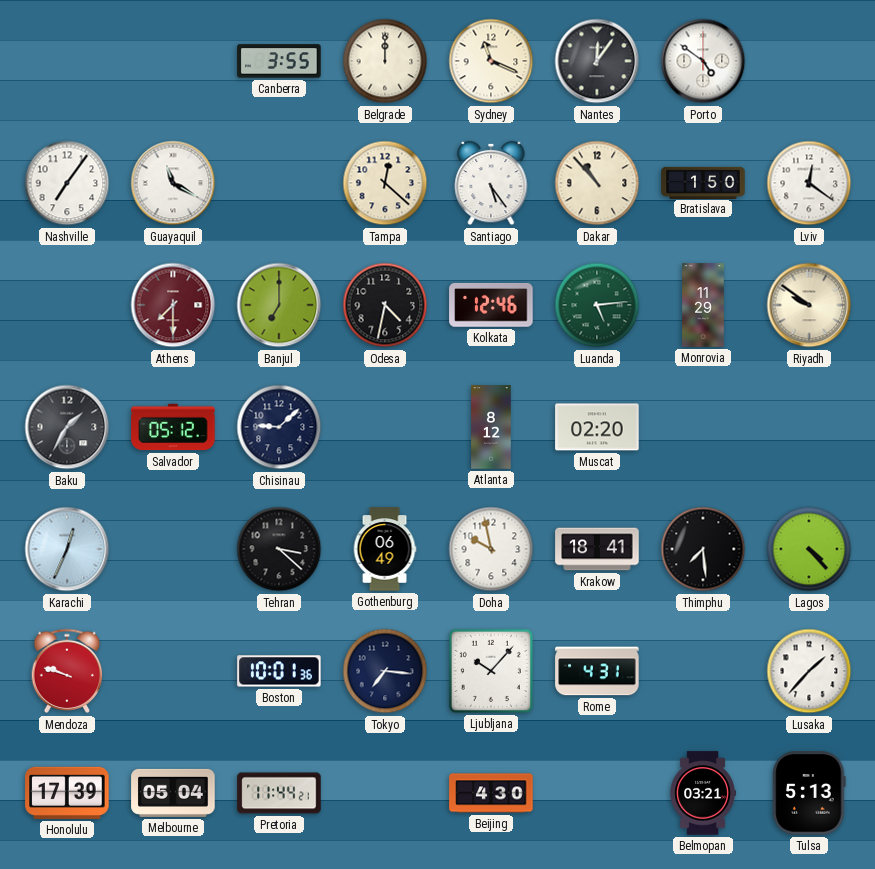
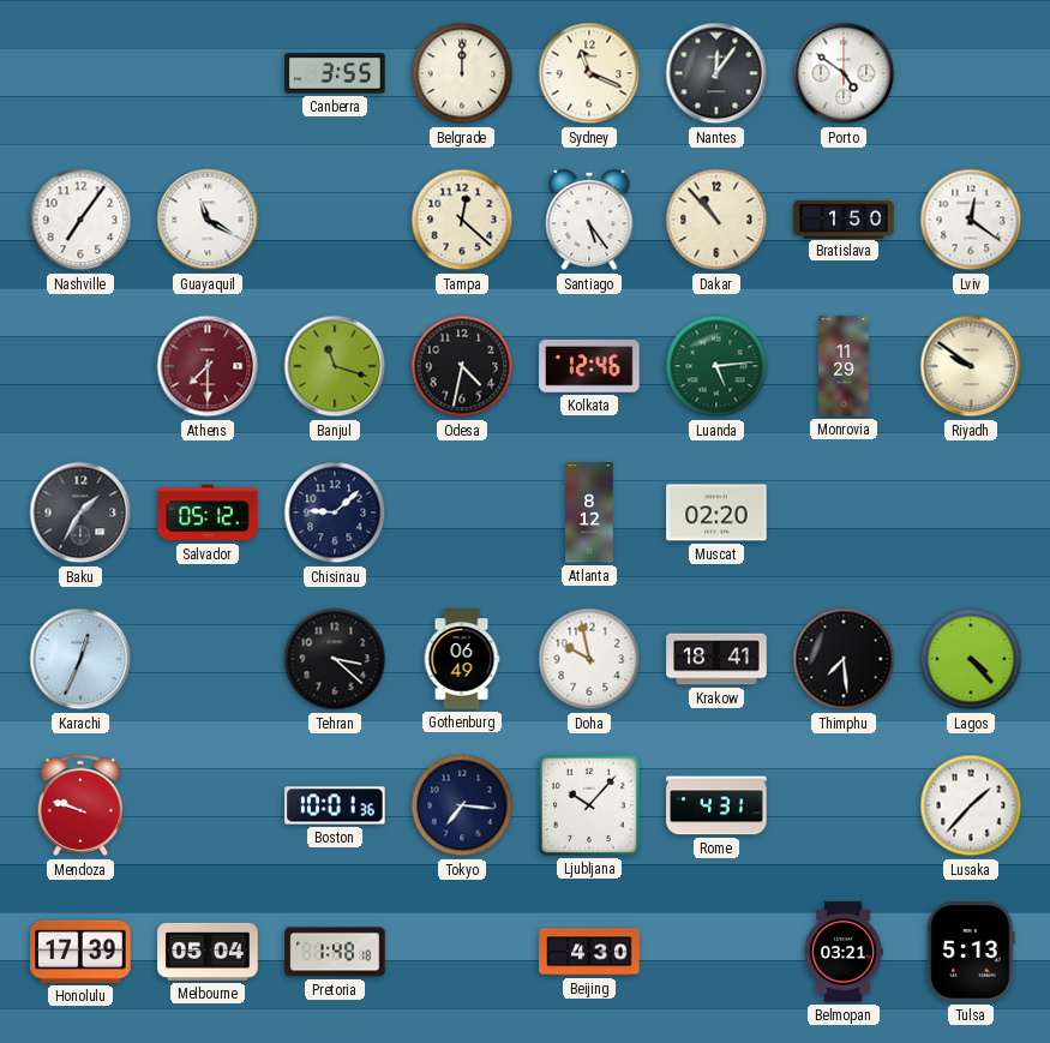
Banjul: 7:00 -> 11:18
Pretoria: 11:44 -> 1:48
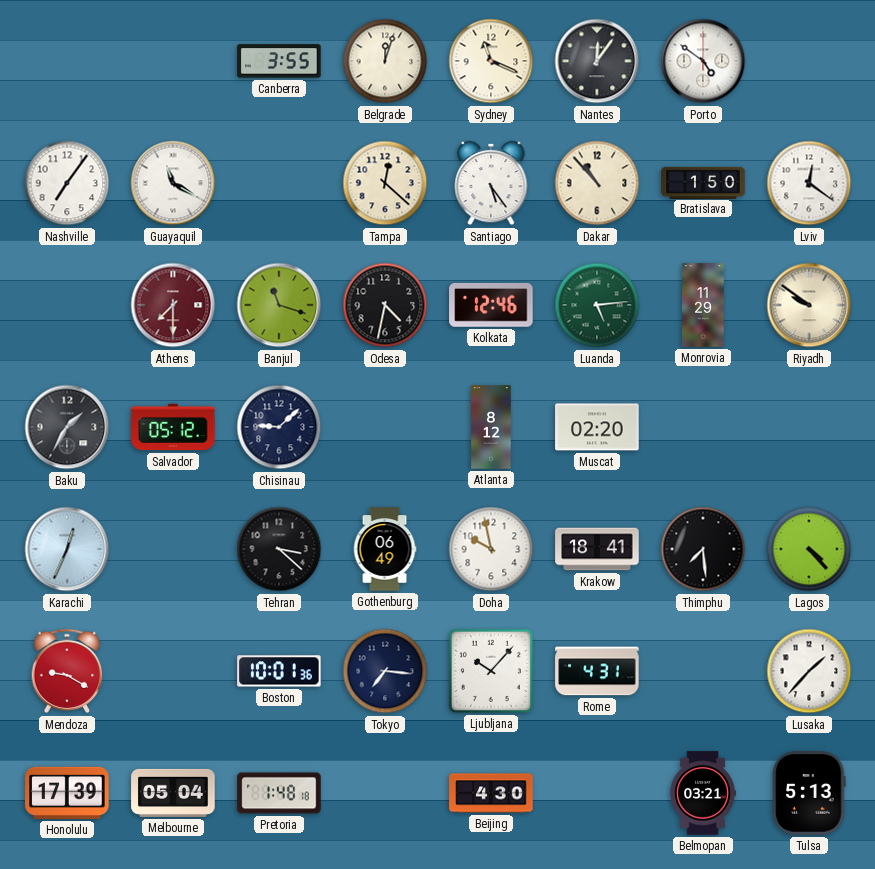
Belgrade: 12:00 -> 12:03
Mendoza: 9:48 -> 9:20
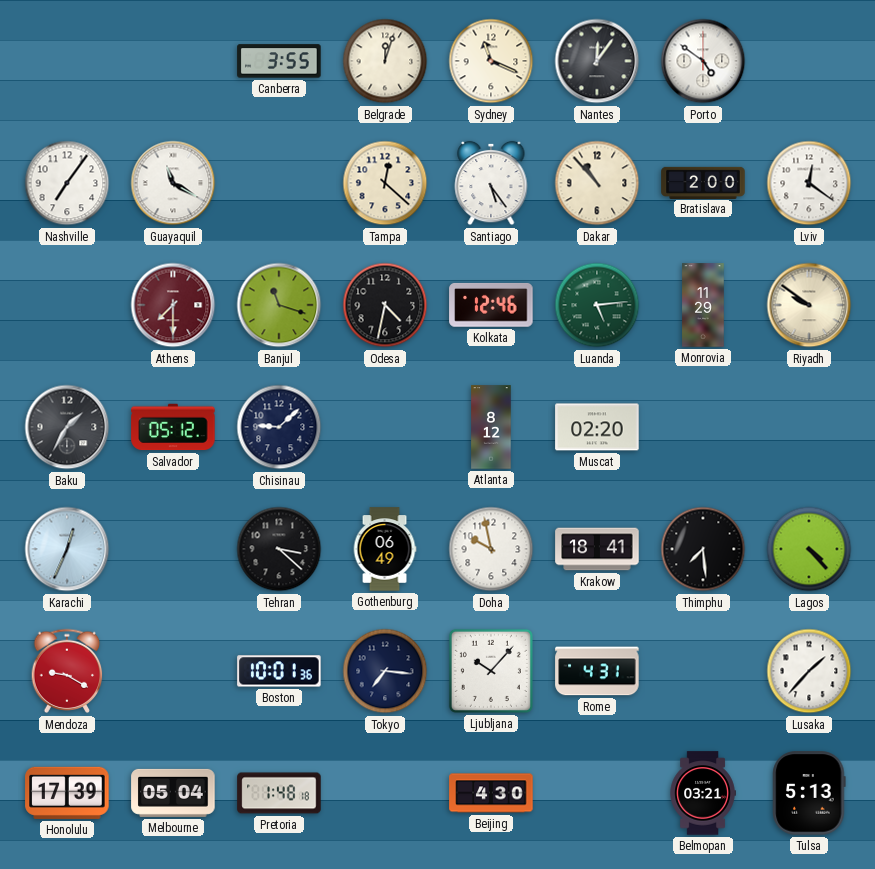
Bratislava: 1:50 -> 2:00
